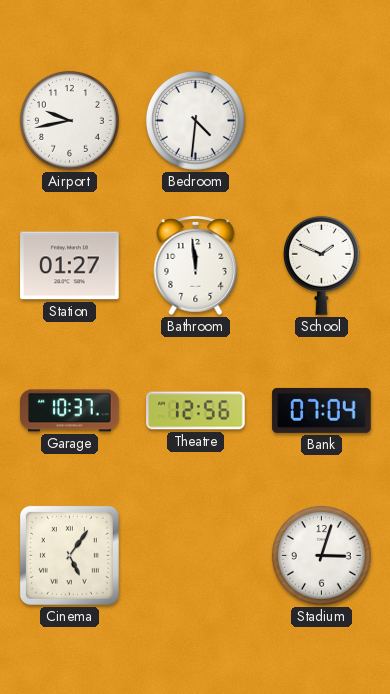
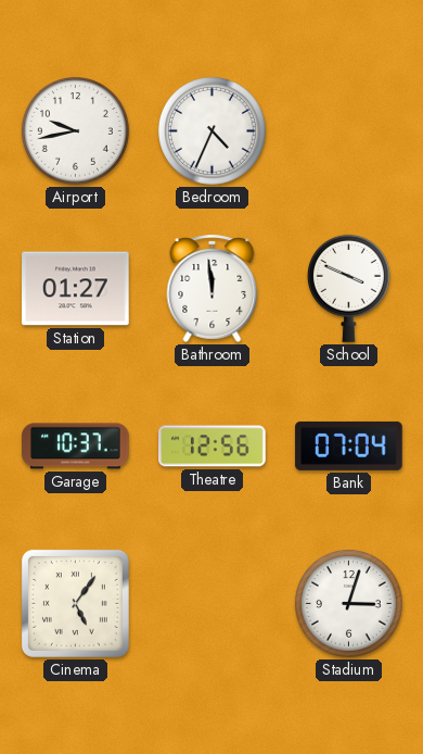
Bedroom: 4:31 -> 4:34
School: 1:49 -> 3:49
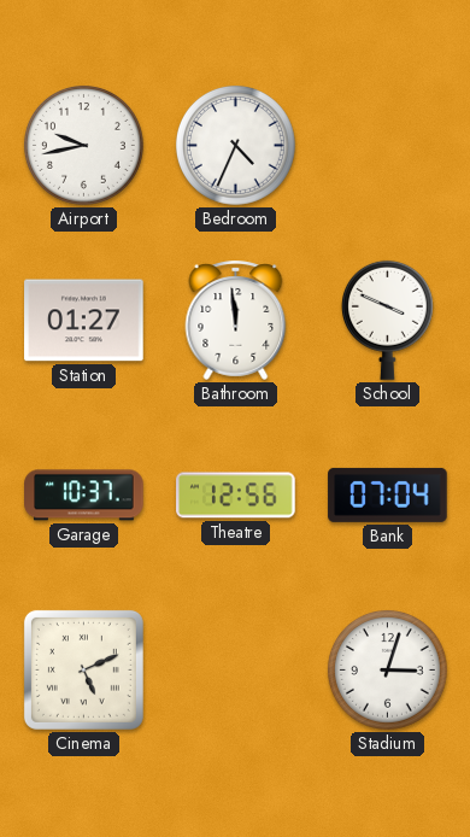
Cinema: 5:06 -> 5:11
